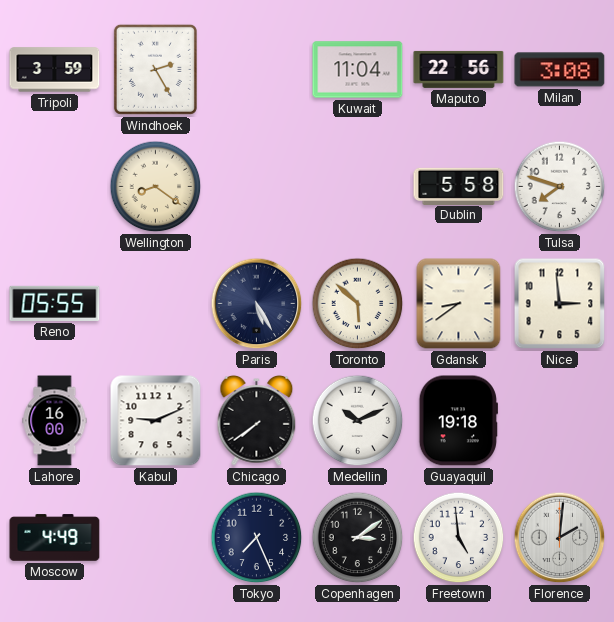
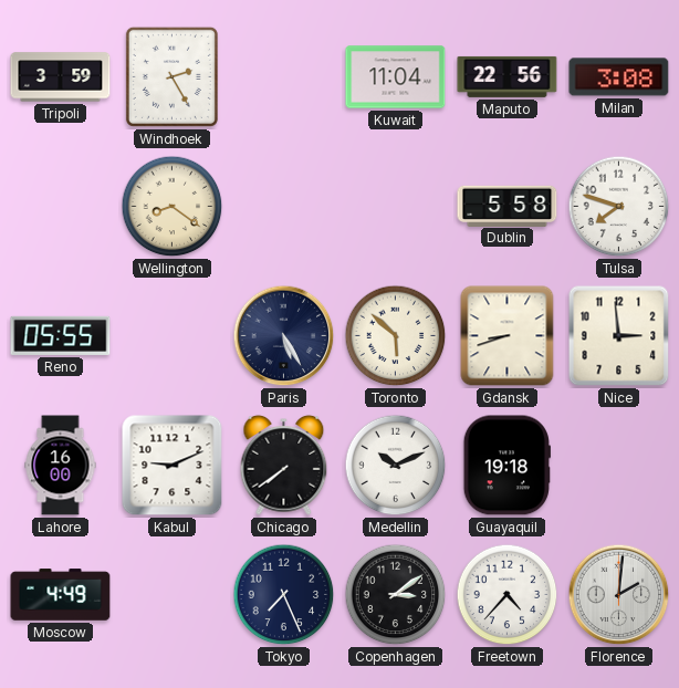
Gdansk: 8:39 -> 8:42
Freetown: 4:59 -> 4:37
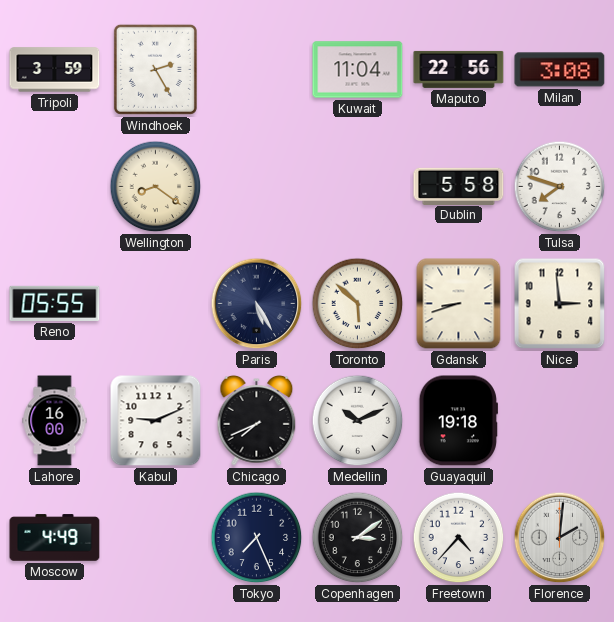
Chicago: 7:39 -> 7:41
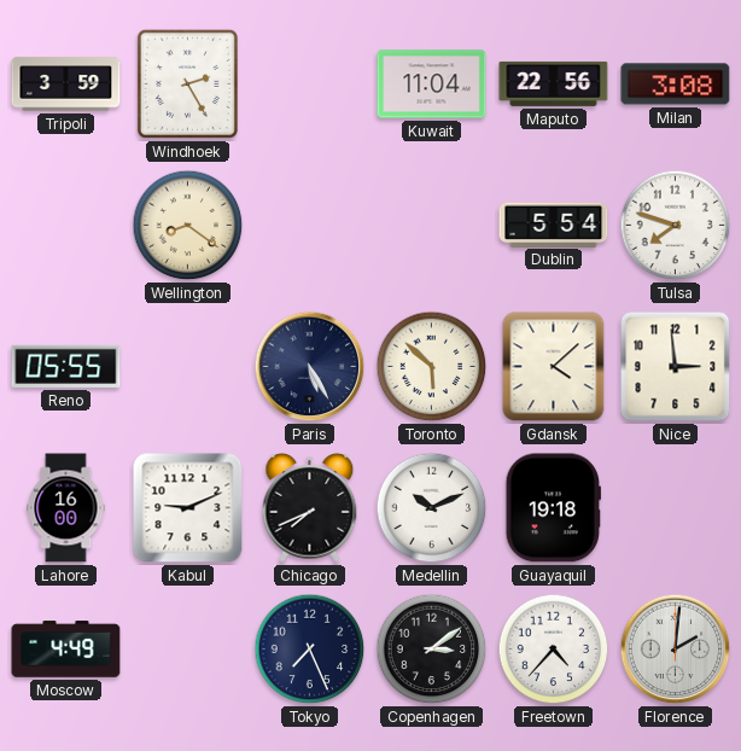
Dublin: 5:58 -> 5:54
Gdansk: 8:42 -> 4:08
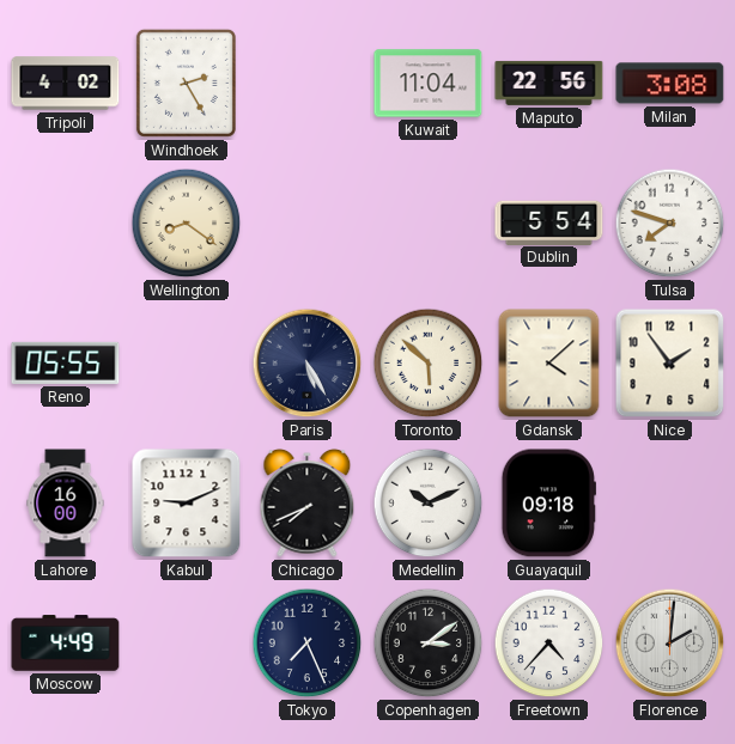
Tripoli: 3:59 -> 4:02
Nice: 2:59 -> 1:54
Guayaquil: 19:18 -> 09:18
